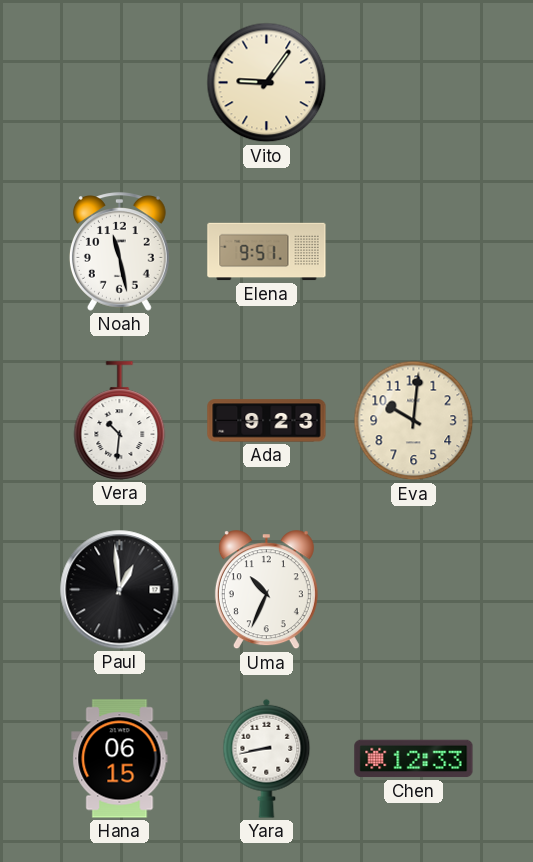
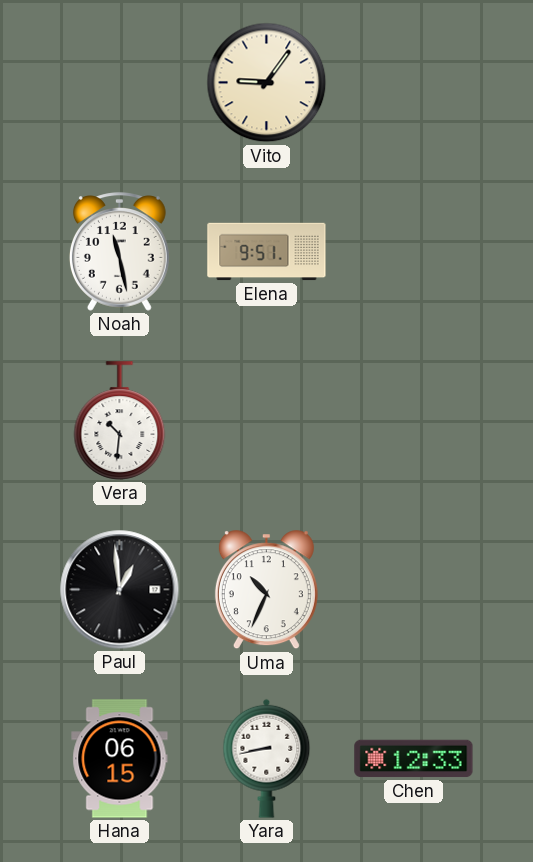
Ada: 9:23 -> none
Eva: 10:01 -> none
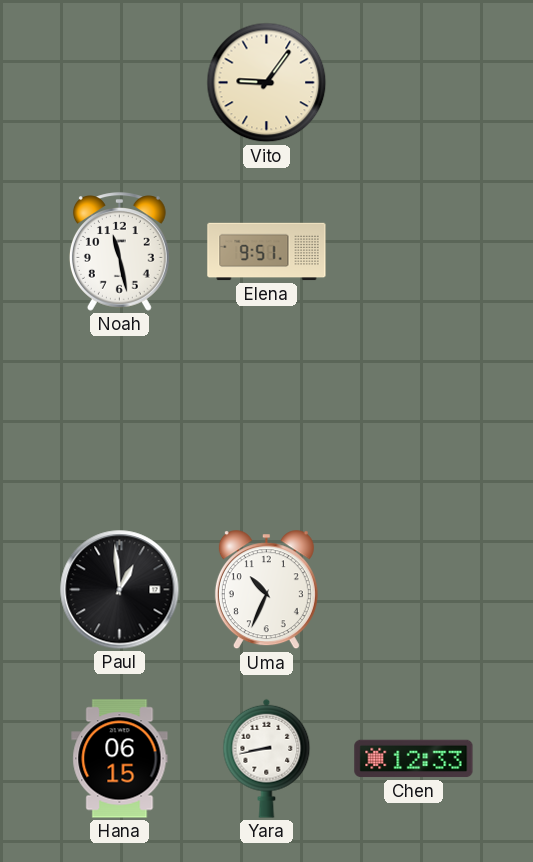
Vera: 10:31 -> none
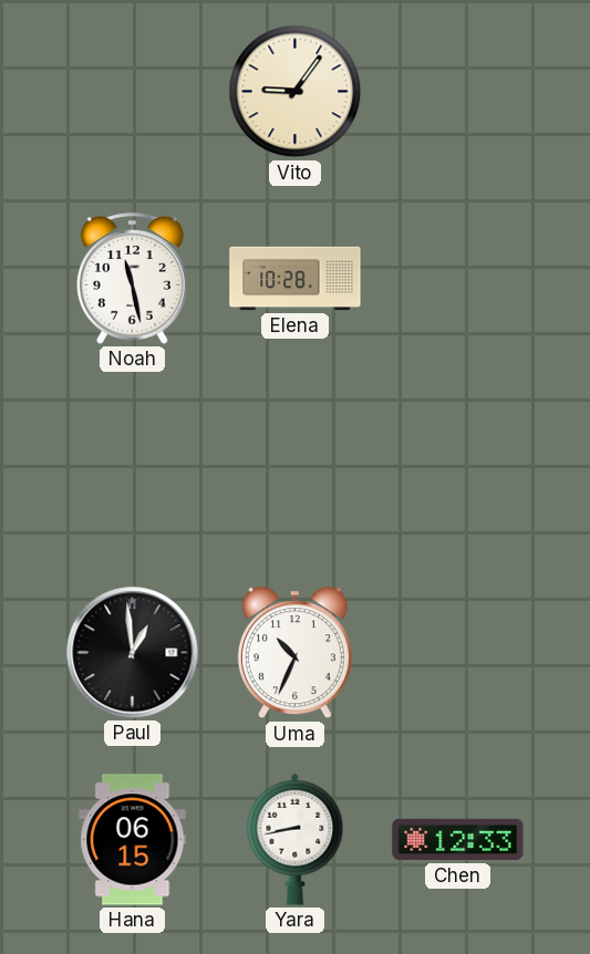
Elena: 9:51 -> 10:28
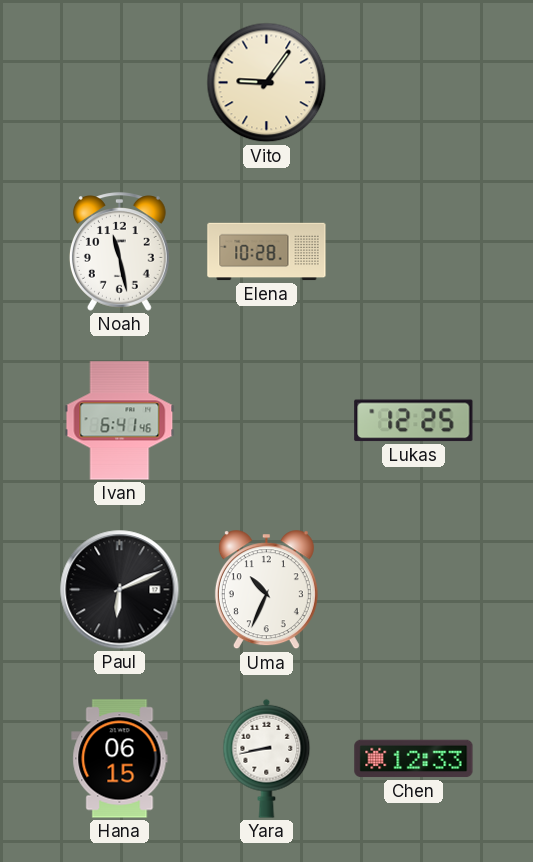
Ivan: none -> 6:41
Lukas: none -> 12:25
Paul: 12:59 -> 6:11
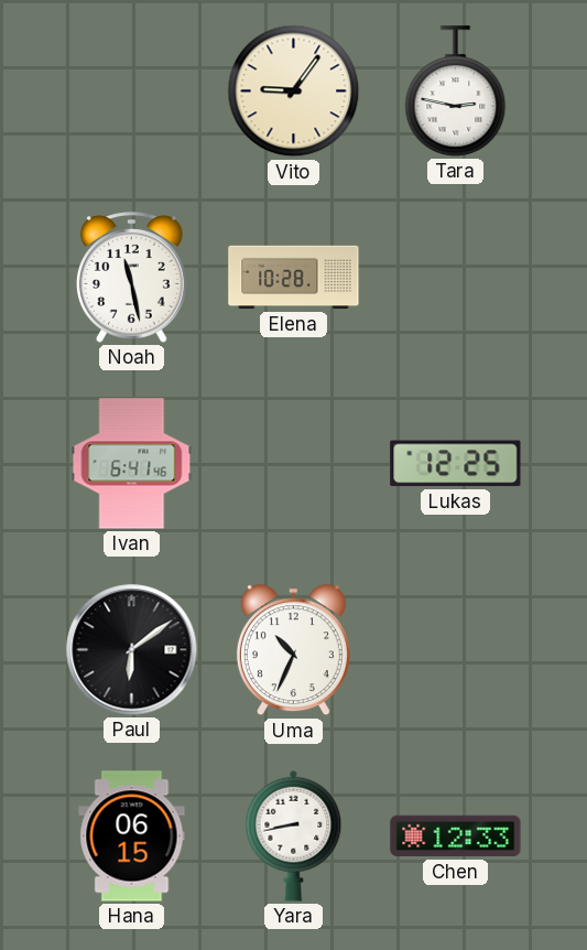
Tara: none -> 2:47
Paul: 6:11 -> 6:09
